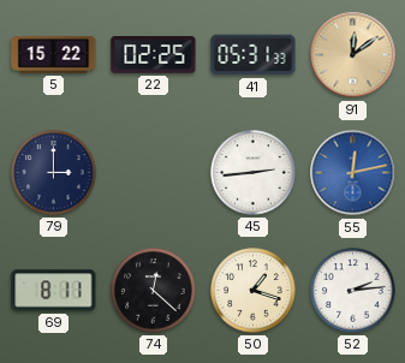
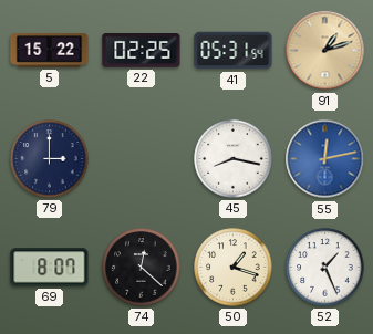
41: 05:31:33 -> 05:31:54
91: 12:09 -> 1:12
45: 2:44 -> 8:17
69: 8:11 -> 8:07
52: 2:14 -> 1:26
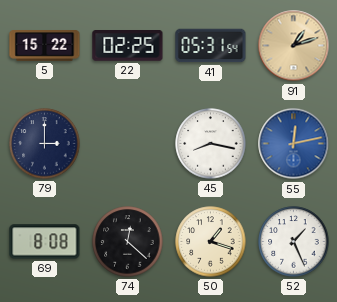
69: 8:07 -> 8:08
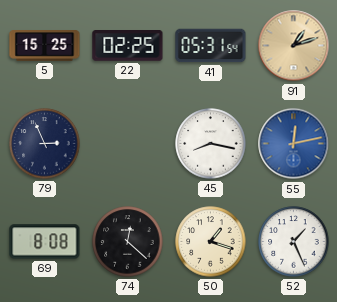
5: 15:22 -> 15:25
79: 3:00 -> 2:56
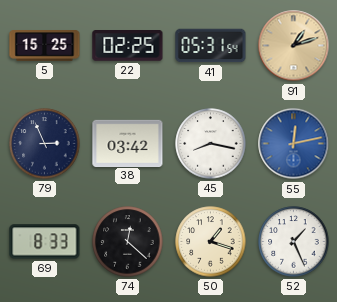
38: none -> 03:42
69: 8:08 -> 8:33
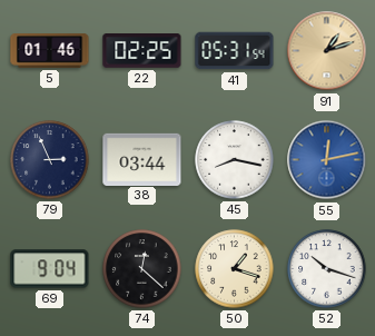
5: 15:25 -> 01:46
38: 03:42 -> 03:44
69: 8:33 -> 9:04
52: 1:26 -> 10:18
